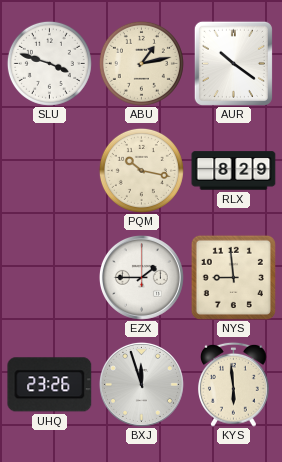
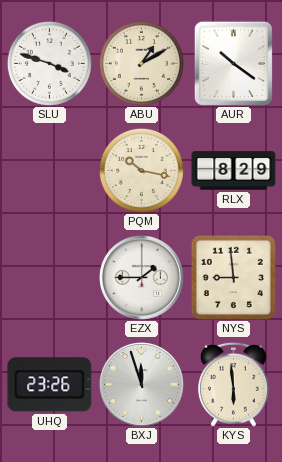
ABU: 1:13 -> 1:10
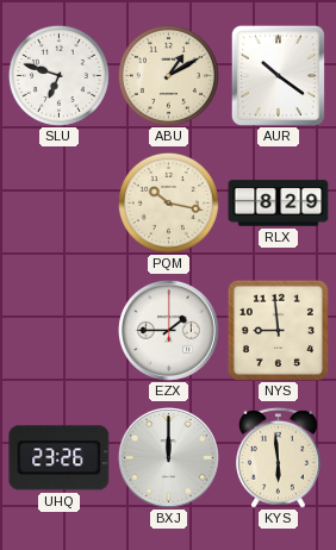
SLU: 3:48 -> 6:48
BXJ: 11:57 -> 12:00
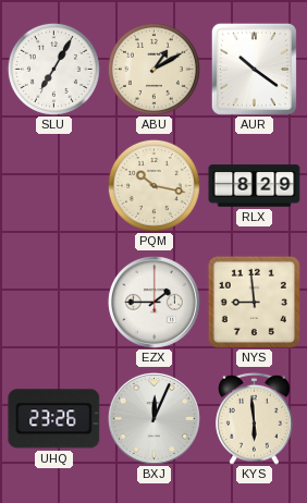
SLU: 6:48 -> 7:05
BXJ: 12:00 -> 12:04
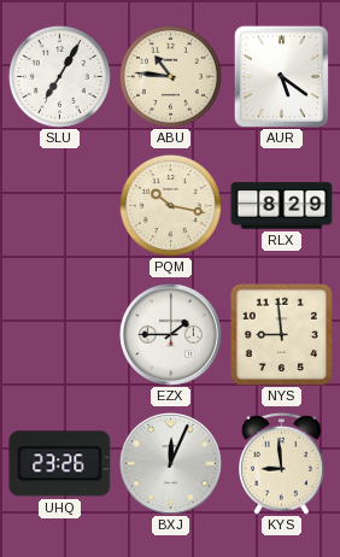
ABU: 1:10 -> 10:46
AUR: 10:21 -> 5:21
KYS: 5:59 -> 8:59
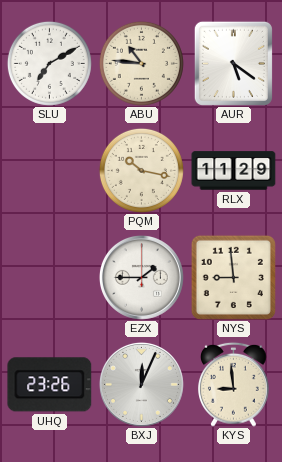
SLU: 7:05 -> 7:10
RLX: 8:29 -> 11:29
